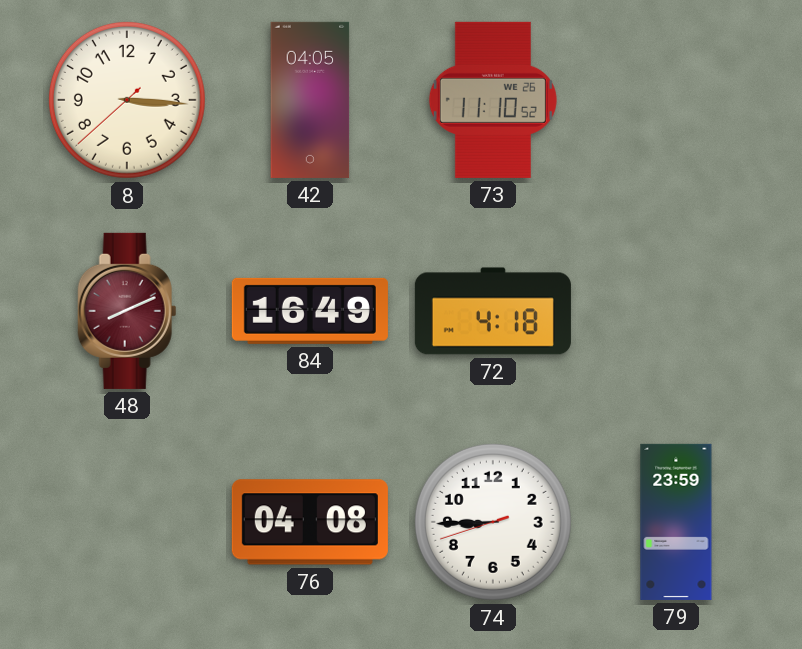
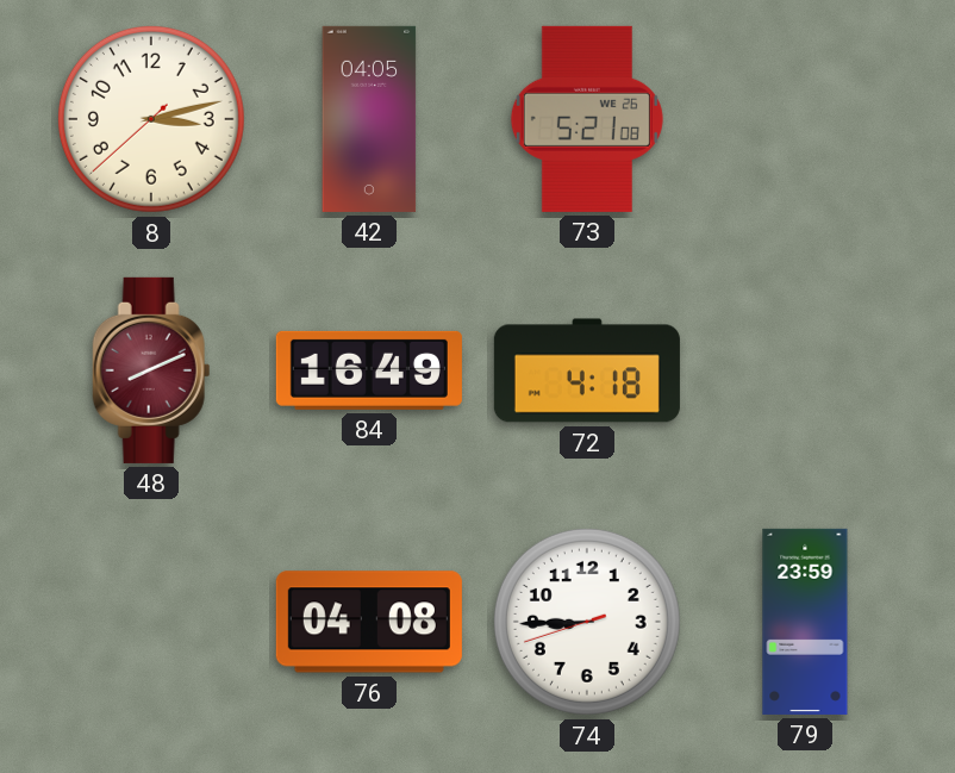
8: 3:15 -> 3:12
73: 11:10 -> 5:21
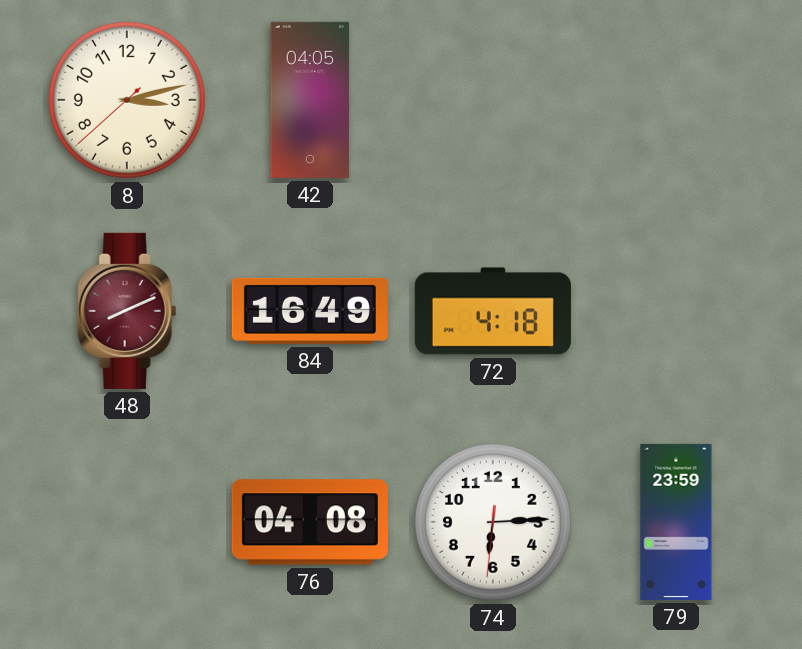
73: 5:21 -> none
74: 8:44 -> 6:14
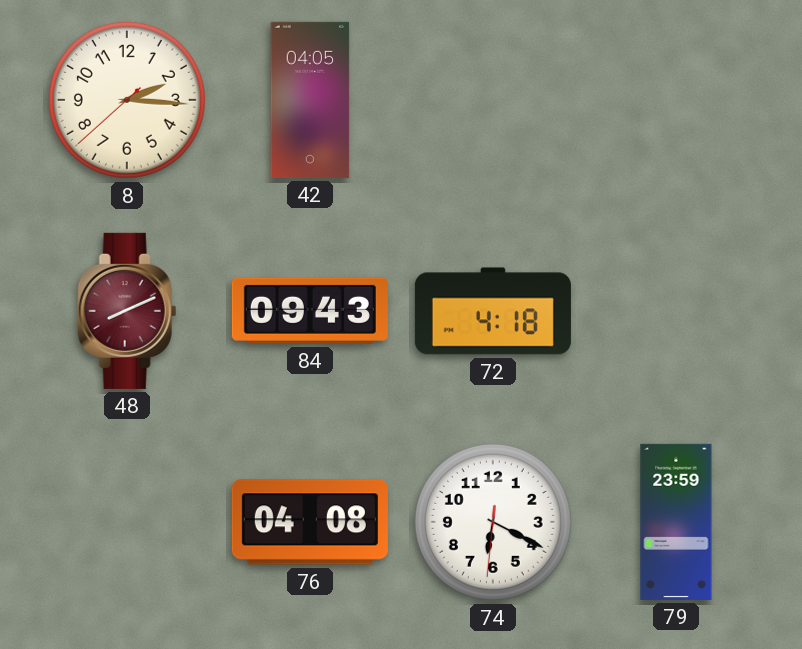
8: 3:12 -> 2:15
84: 16:49 -> 09:43
74: 6:14 -> 6:19
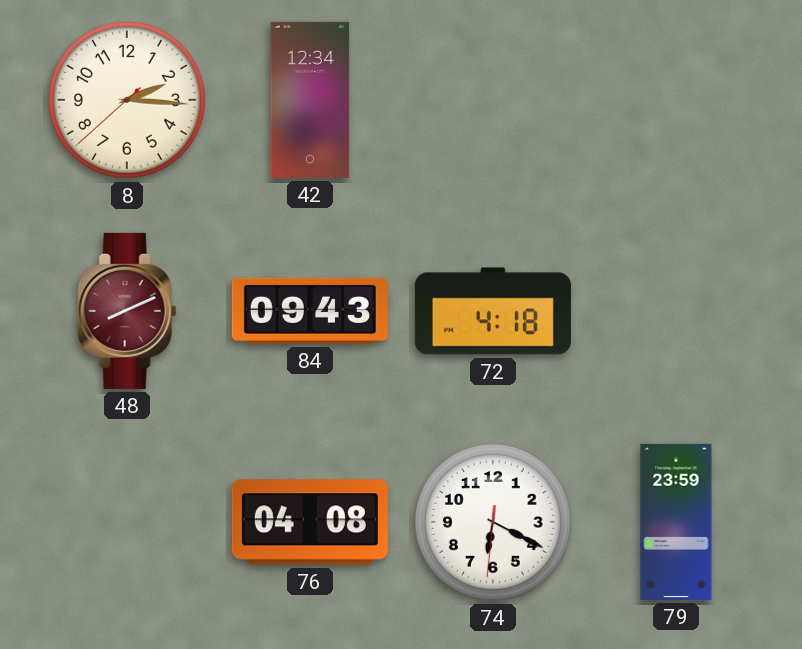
42: 04:05 -> 12:34
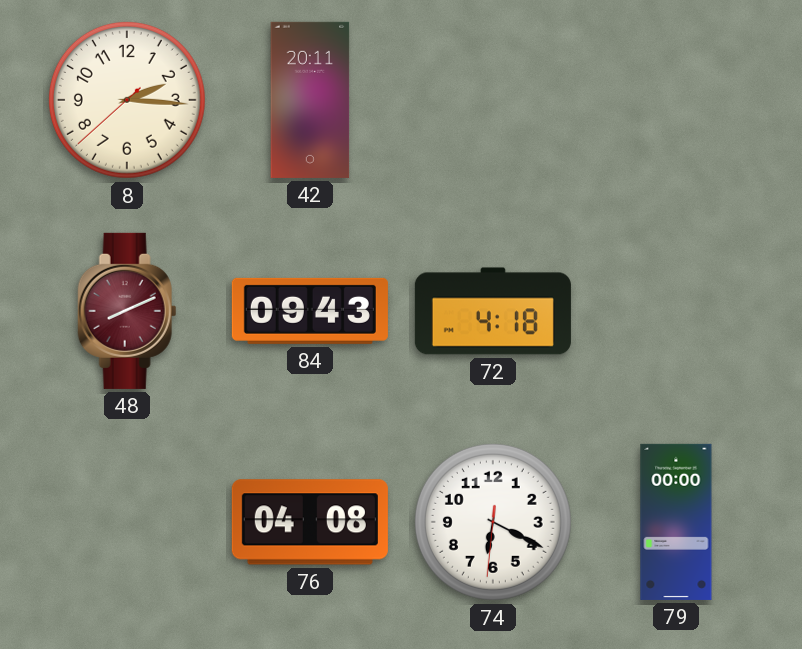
42: 12:34 -> 20:11
79: 23:59 -> 00:00
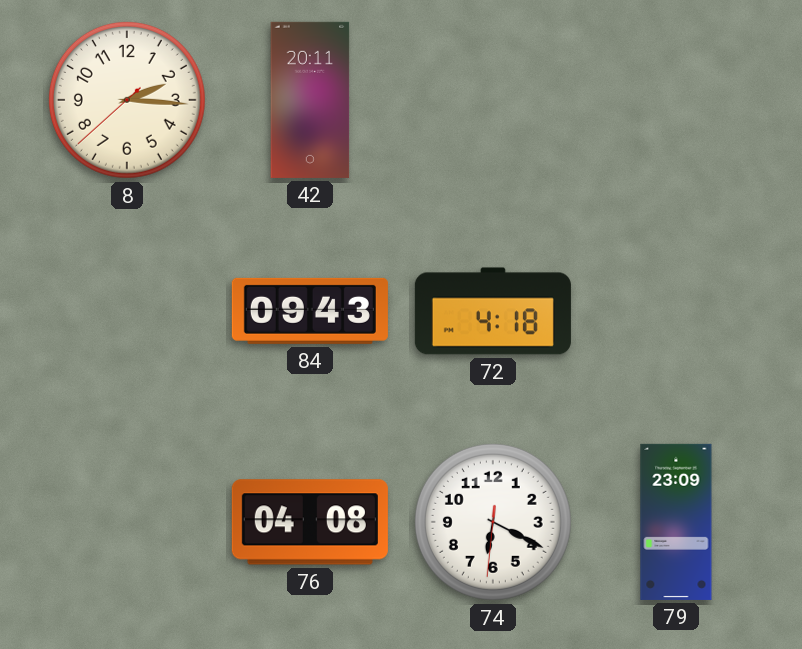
48: 8:11 -> none
79: 00:00 -> 23:09
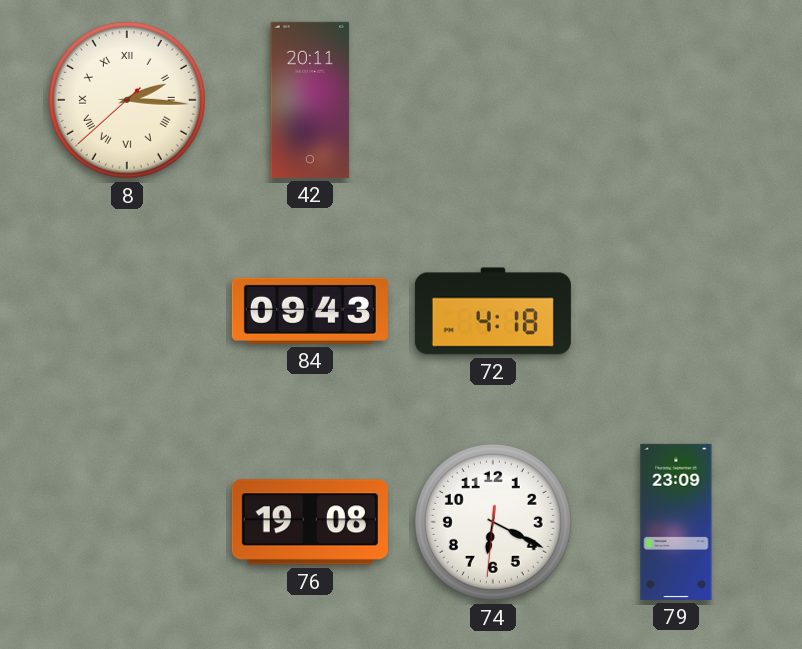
8 numerals: Arabic -> Roman
76: 04:08 -> 19:08
